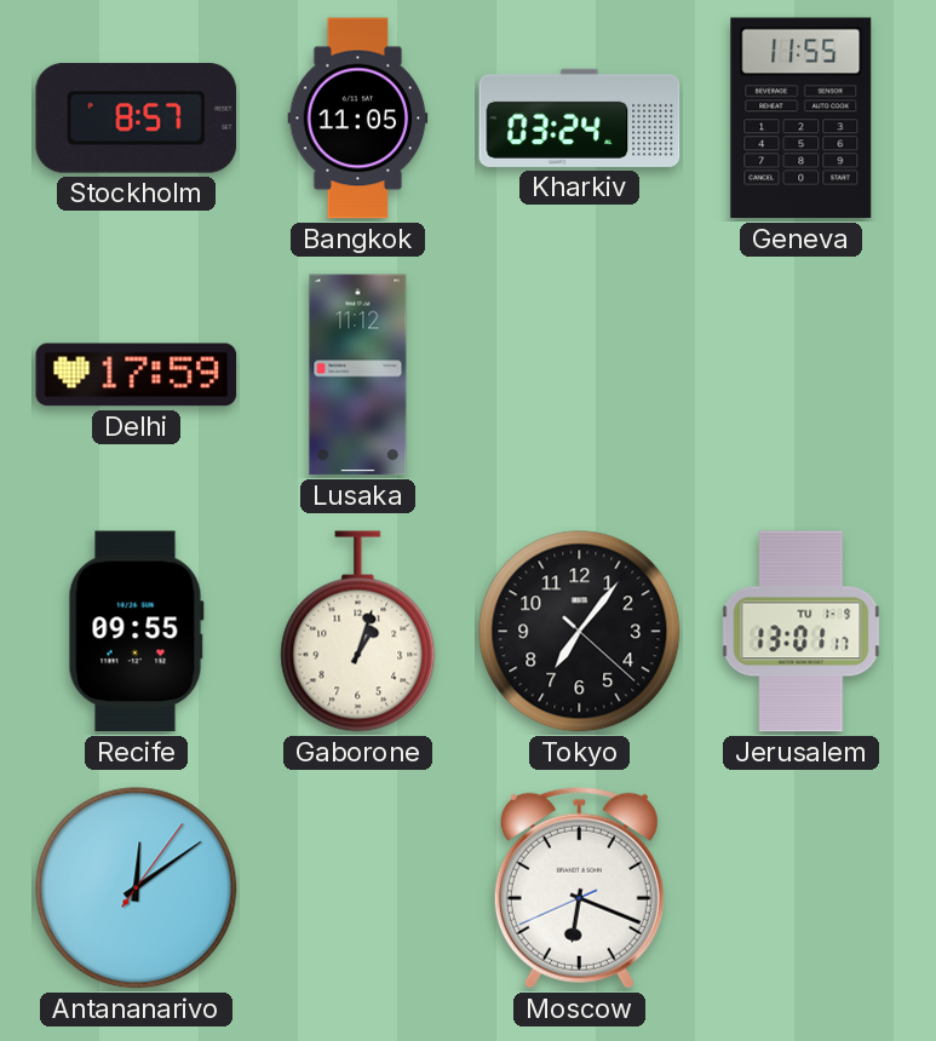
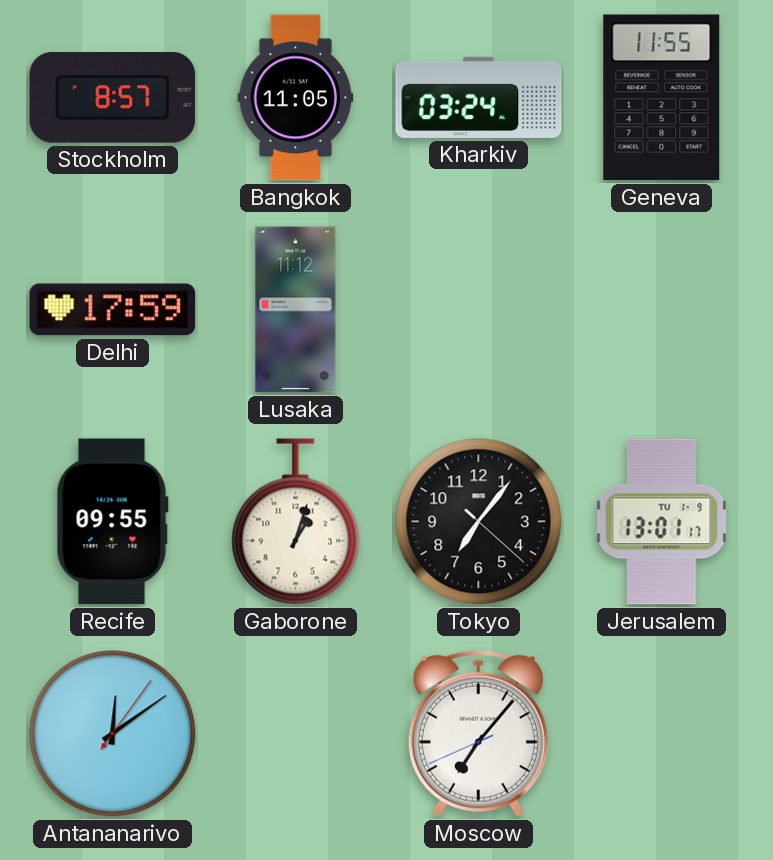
Moscow: 6:18 -> 7:06
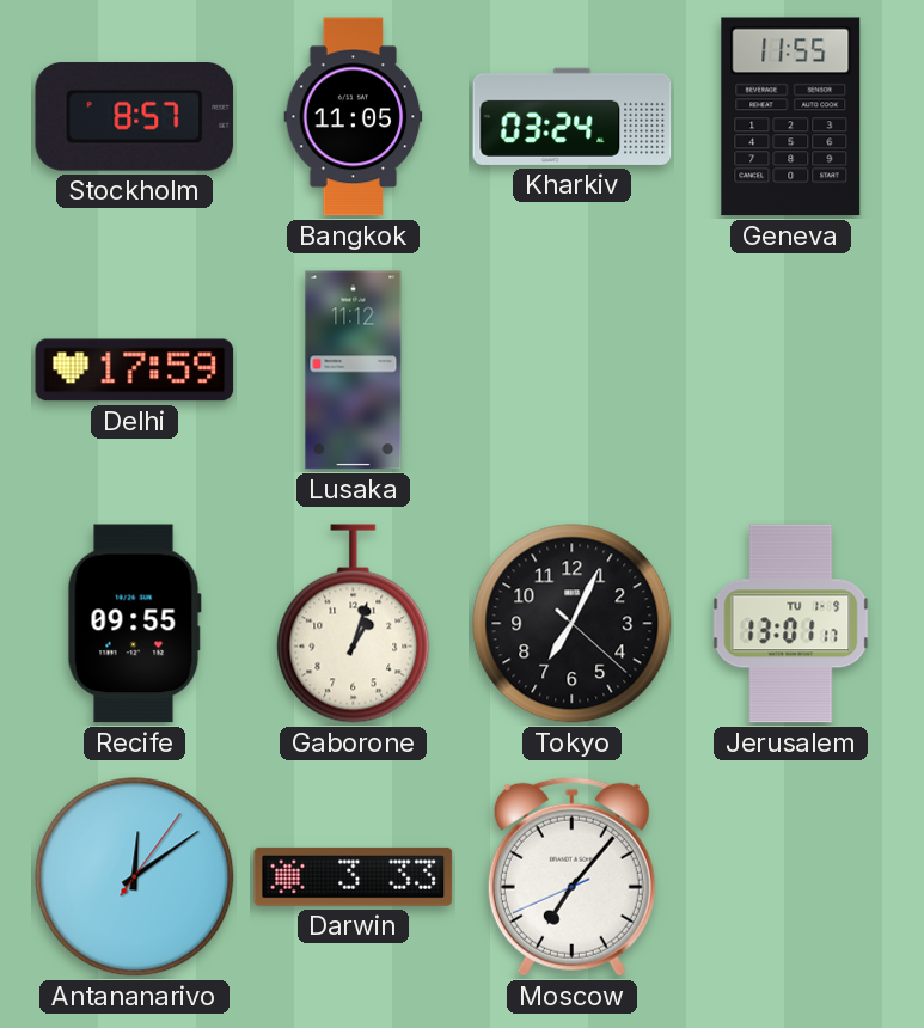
Tokyo: 7:06 -> 7:04
Darwin: none -> 3:33
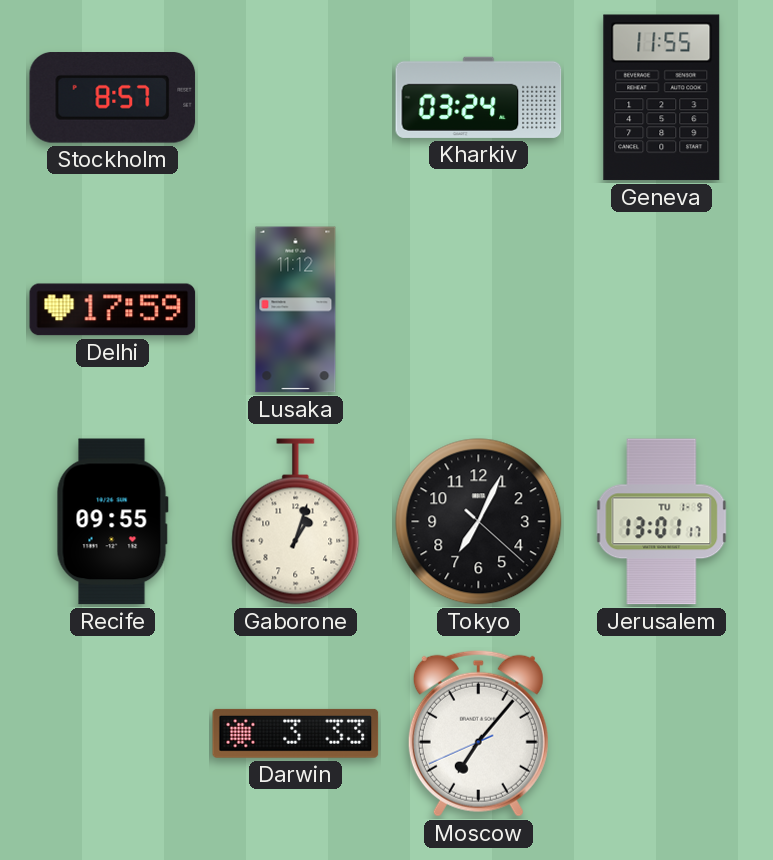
Bangkok: 11:05 -> none
Antananarivo: 12:09 -> none
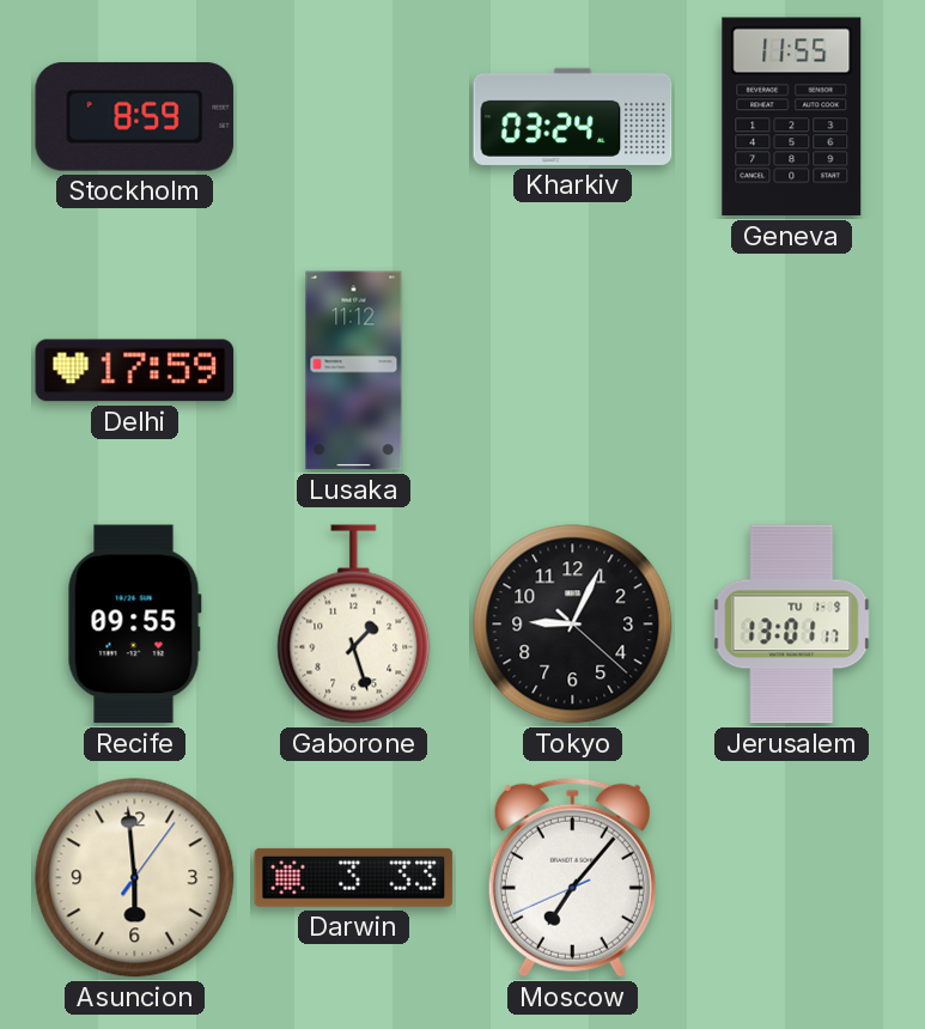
Stockholm: 8:57 -> 8:59
Gaborone: 1:03 -> 1:27
Tokyo: 7:04 -> 9:04
Asuncion: none -> 5:59
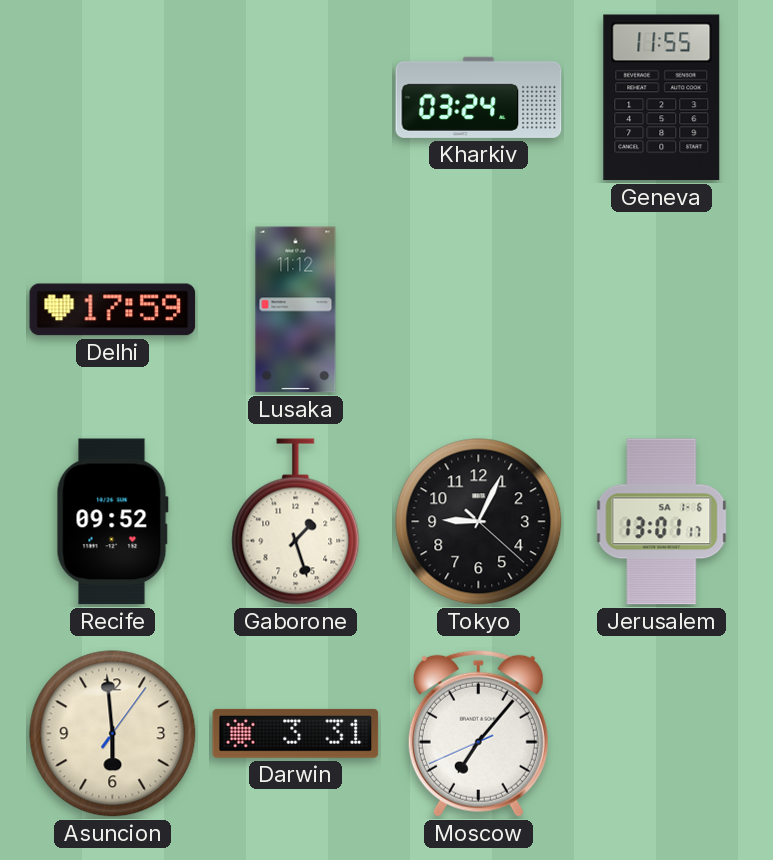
Stockholm: 8:59 -> none
Recife: 09:55 -> 09:52
Jerusalem date: TU 1-9 -> SA 1-6
Darwin: 3:33 -> 3:31
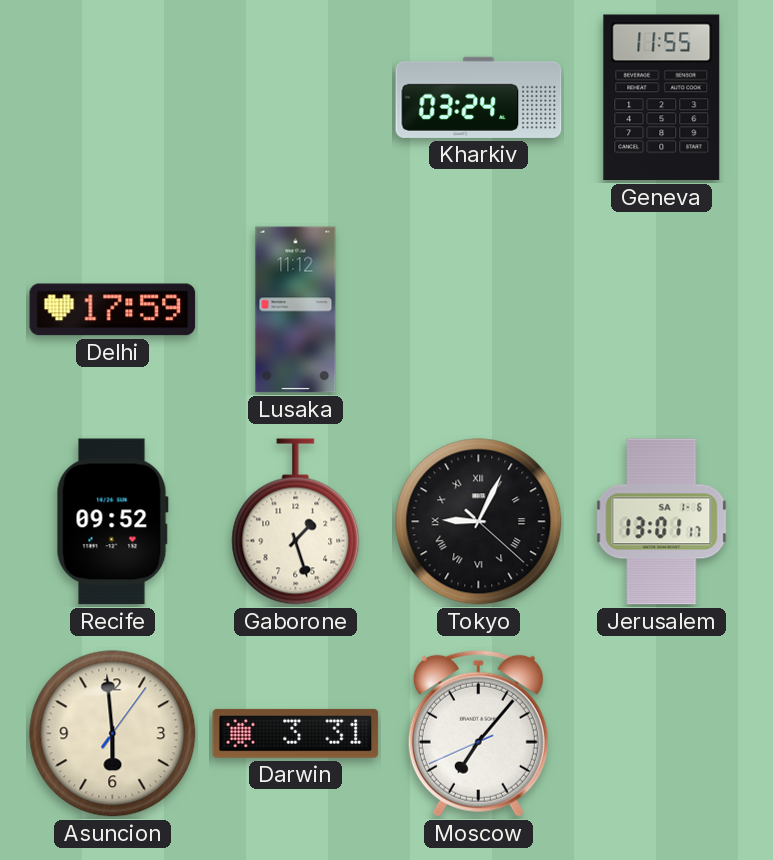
Tokyo numerals: Arabic -> Roman
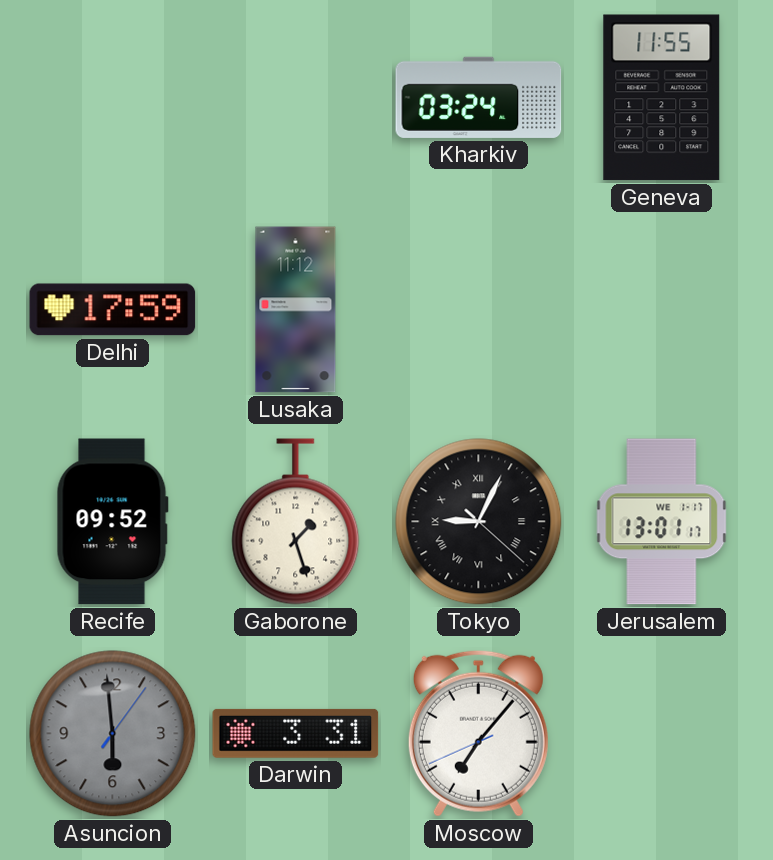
Jerusalem date: SA 1-6 -> WE 1-17
Asuncion dial: cream -> grey
